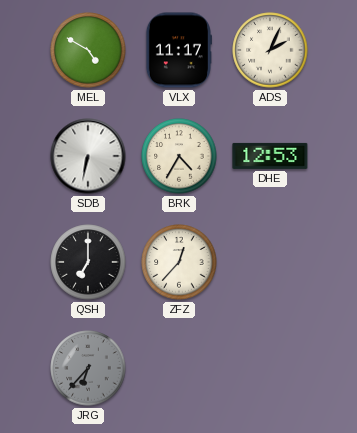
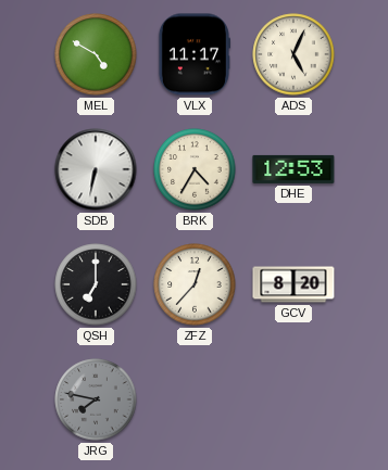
ADS: 2:04 -> 5:04
GCV: none -> 8:20
JRG: 6:37 -> 7:47
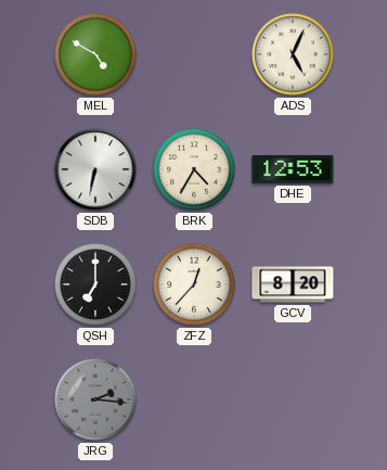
VLX: 11:17 -> none
JRG: 7:47 -> 2:16
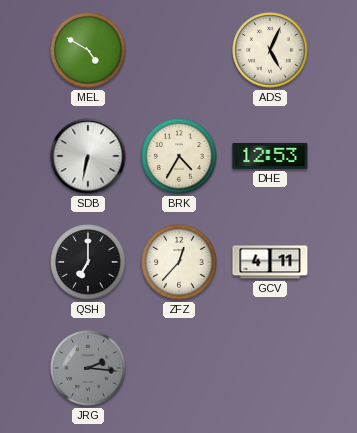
GCV: 8:20 -> 4:11
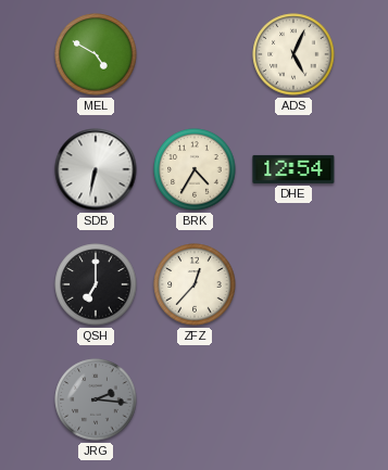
DHE: 12:53 -> 12:54
GCV: 4:11 -> none
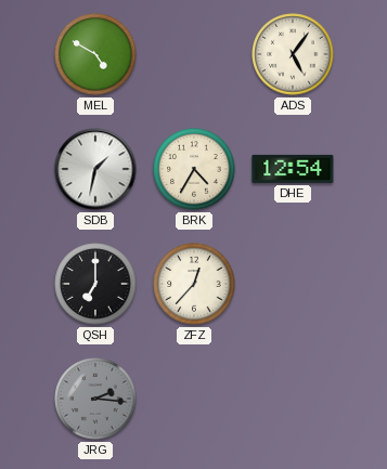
ADS: 5:04 -> 5:06
SDB: 6:32 -> 1:32
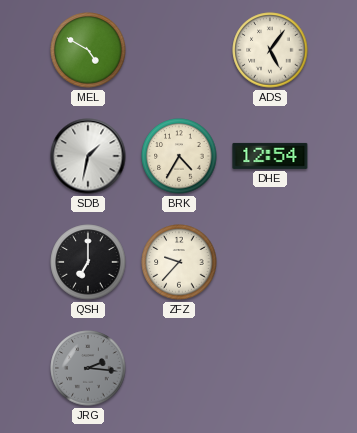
ZFZ: 12:37 -> 9:37
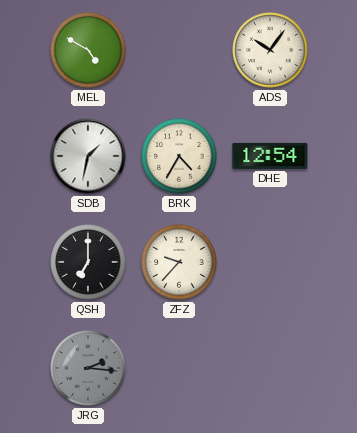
ADS: 5:06 -> 10:06
